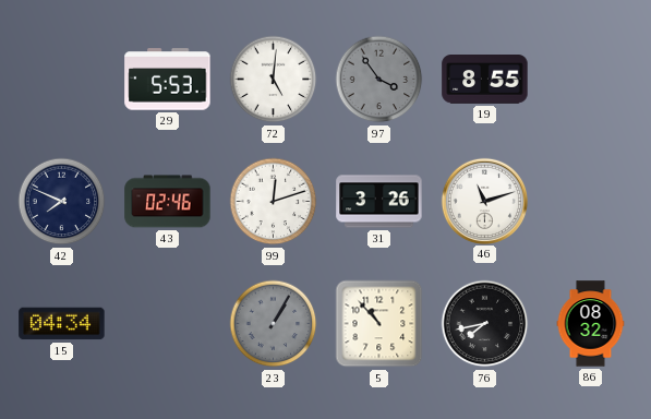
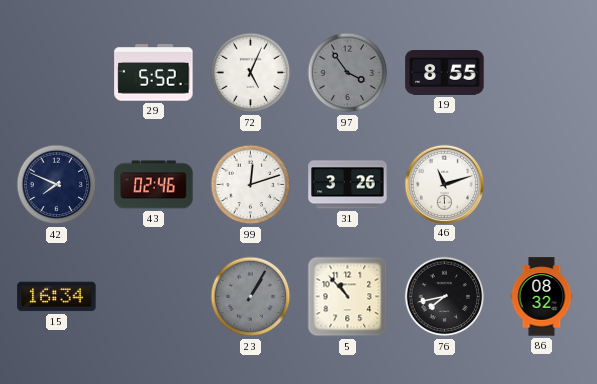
29: 5:53 -> 5:52
72: 5:01 -> 5:04
15: 04:34 -> 16:34
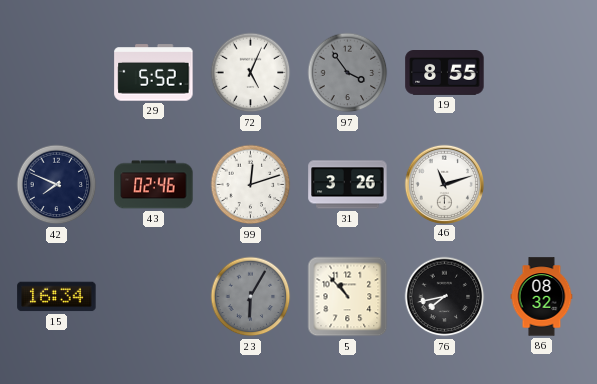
23: 1:05 -> 6:05
